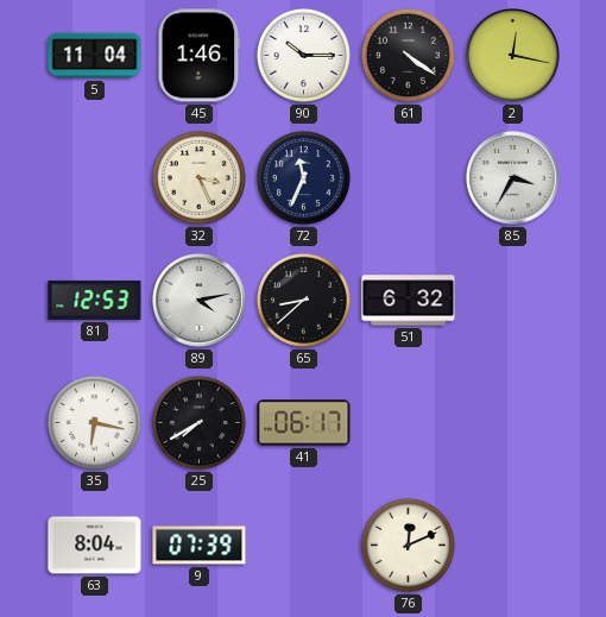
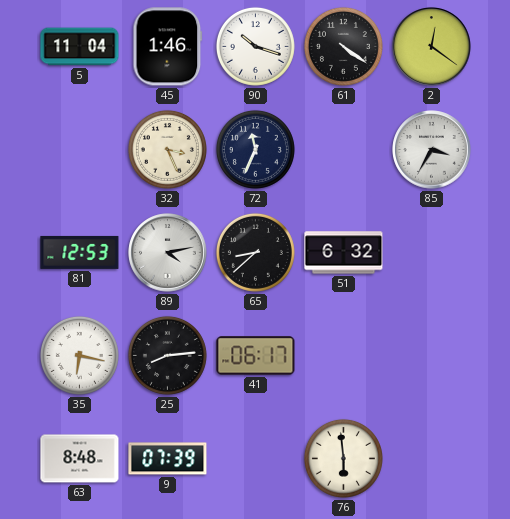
90: 10:15 -> 10:18
2: 12:17 -> 12:21
25: 7:40 -> 8:14
63: 8:04 -> 8:48
76: 12:11 -> 5:59
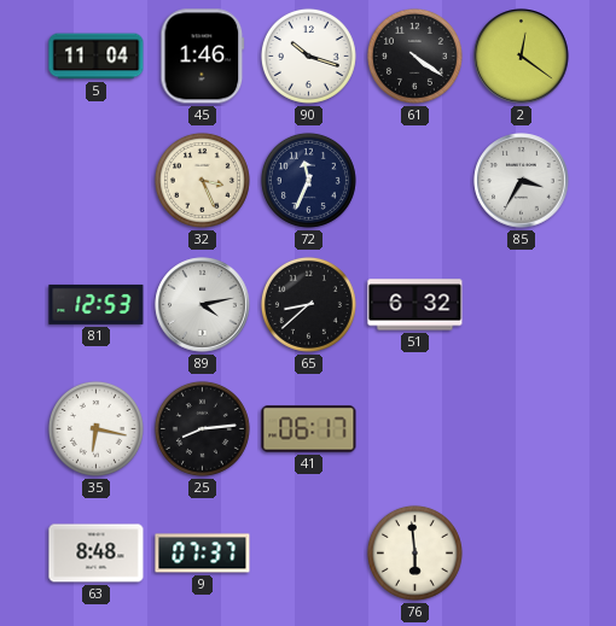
9: 07:39 -> 07:37
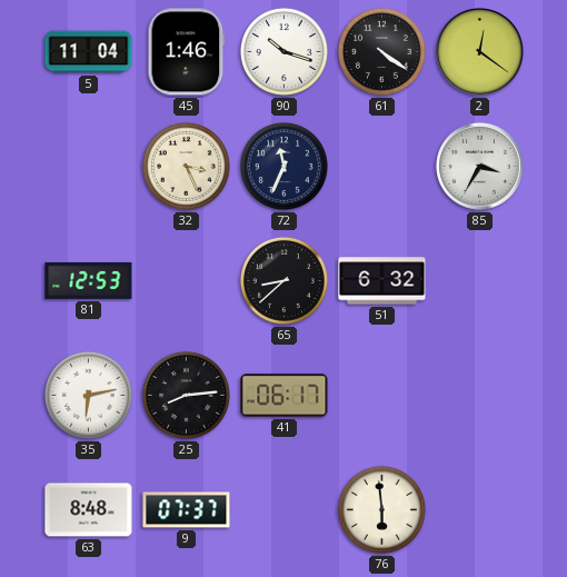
89: 4:13 -> none
35: 6:17 -> 6:13
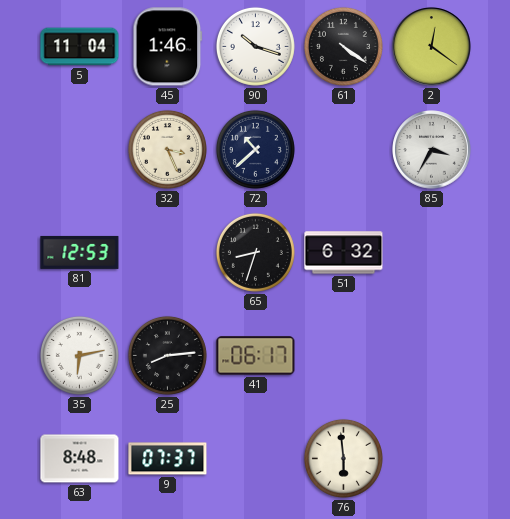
72: 11:34 -> 10:38
65: 8:38 -> 8:33
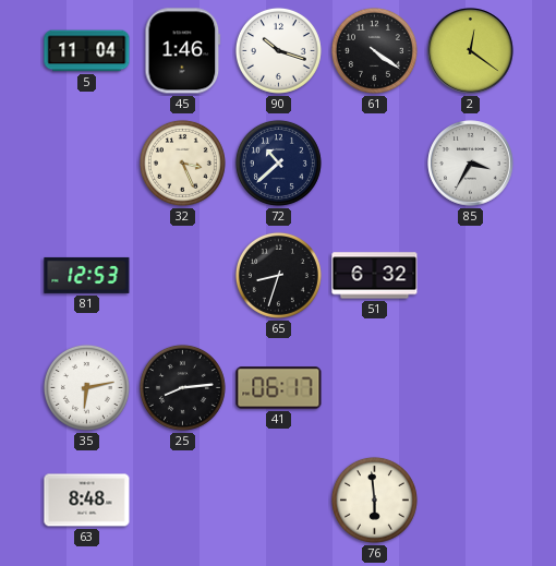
9: 07:37 -> none
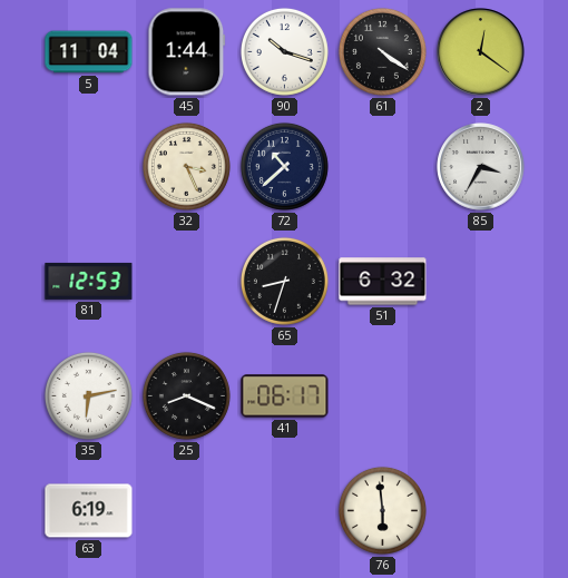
45: 1:46 -> 1:44
25: 8:14 -> 8:19
63: 8:48 -> 6:19
